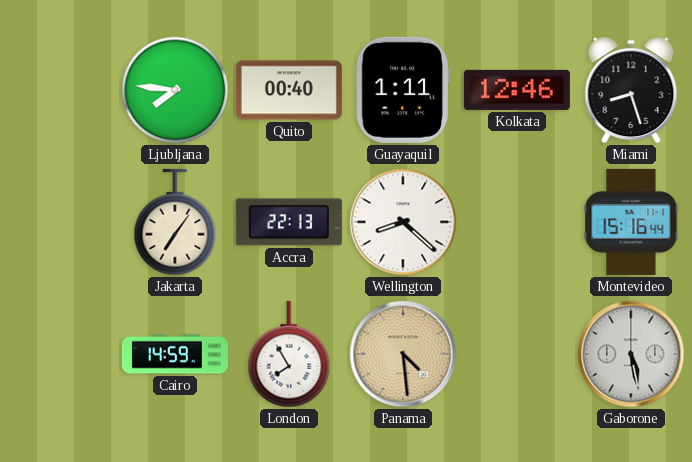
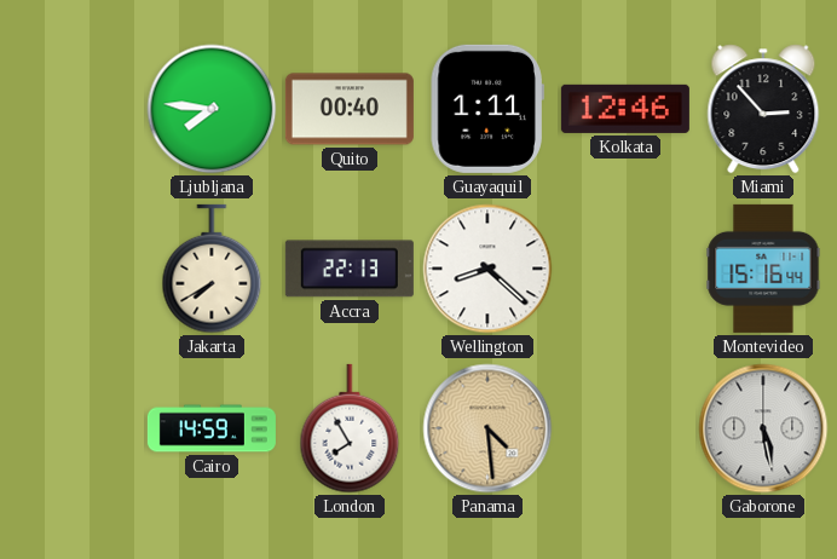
Miami: 8:27 -> 2:53
Jakarta: 7:06 -> 7:40
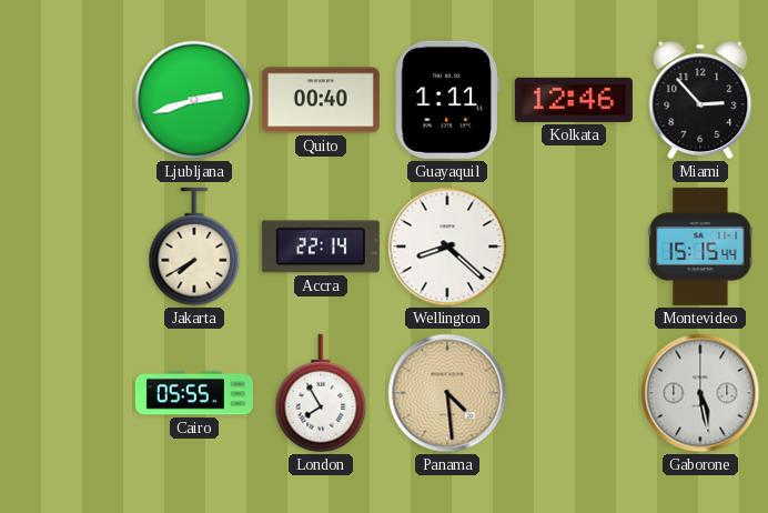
Ljubljana: 7:46 -> 2:42
Accra: 22:13 -> 22:14
Montevideo: 15:16 -> 15:15
Cairo: 14:59 -> 05:55
